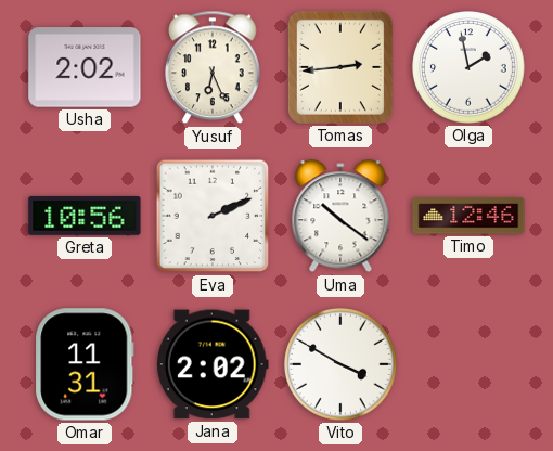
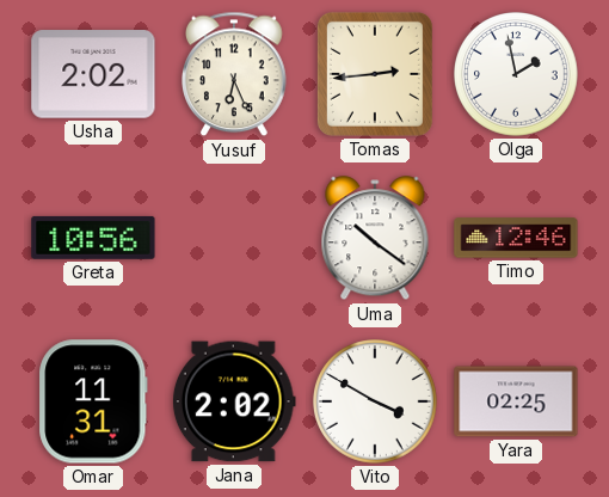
Eva: 2:11 -> none
Yara: none -> 02:25
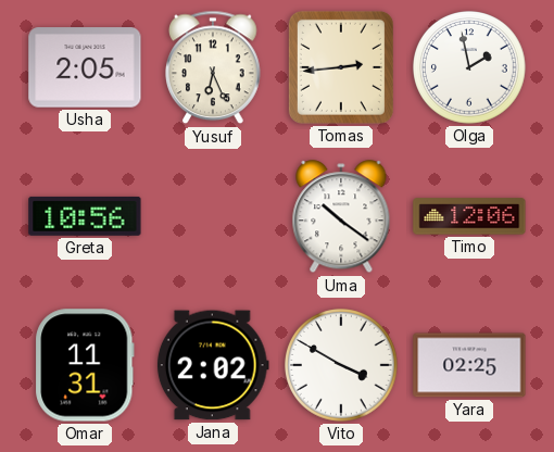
Usha: 2:02 -> 2:05
Timo: 12:46 -> 12:06
